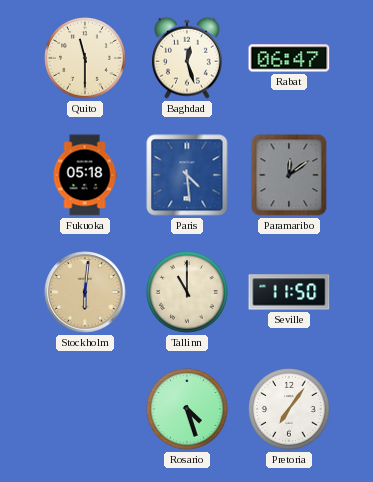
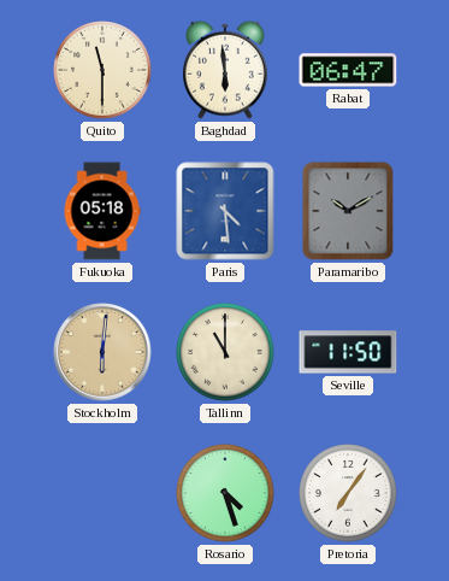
Baghdad: 12:27 -> 5:59
Paramaribo: 12:09 -> 10:10
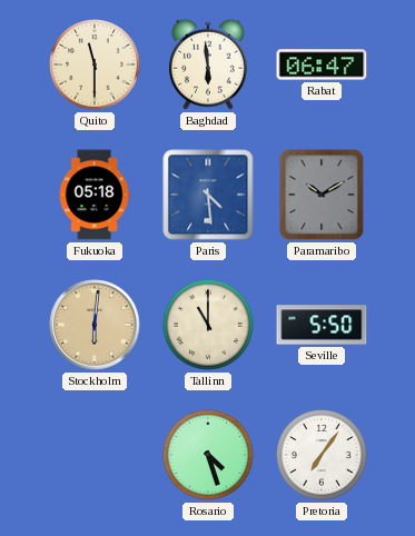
Seville: 11:50 -> 5:50
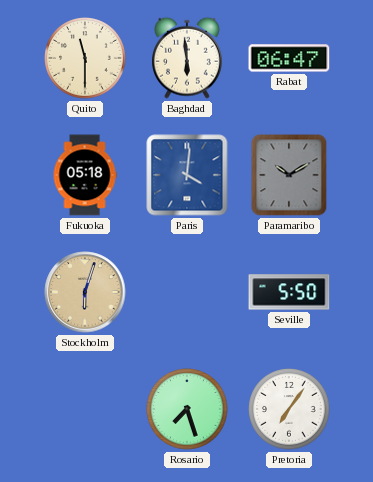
Paris: 4:29 -> 4:01
Stockholm: 6:01 -> 6:03
Tallinn: 11:00 -> none
Rosario: 4:27 -> 7:27
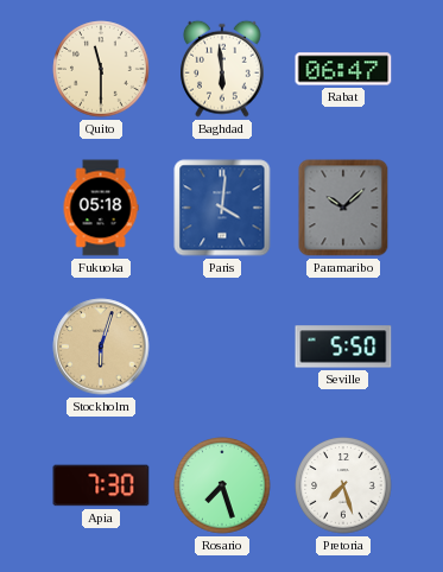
Paramaribo: 10:10 -> 10:08
Apia: none -> 7:30
Pretoria: 7:06 -> 7:27
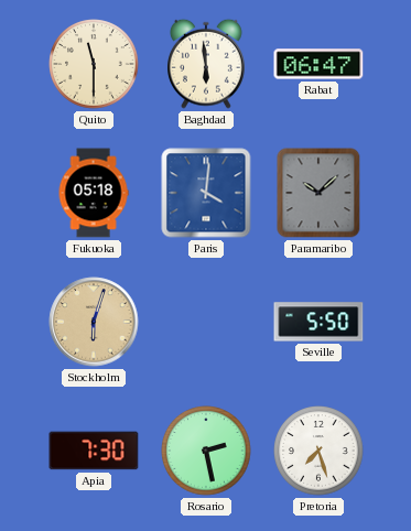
Rosario: 7:27 -> 2:28
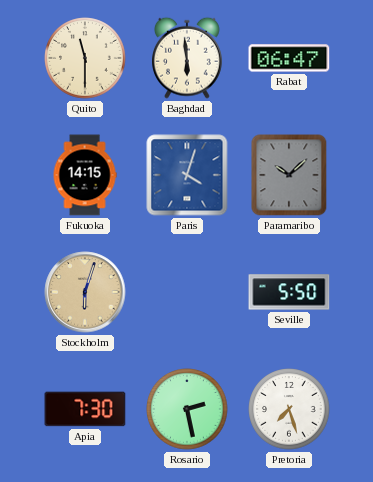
Fukuoka: 05:18 -> 14:15
Paris: 4:01 -> 4:03
